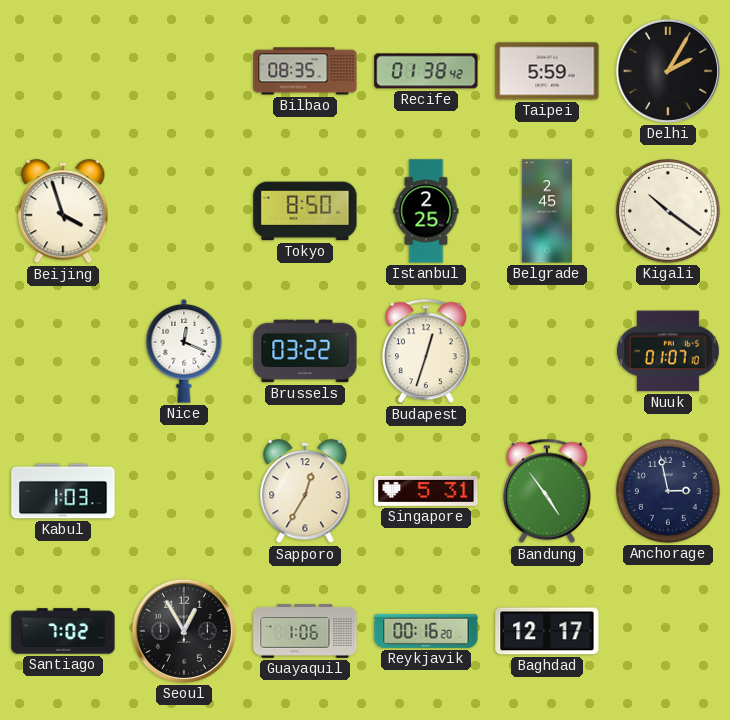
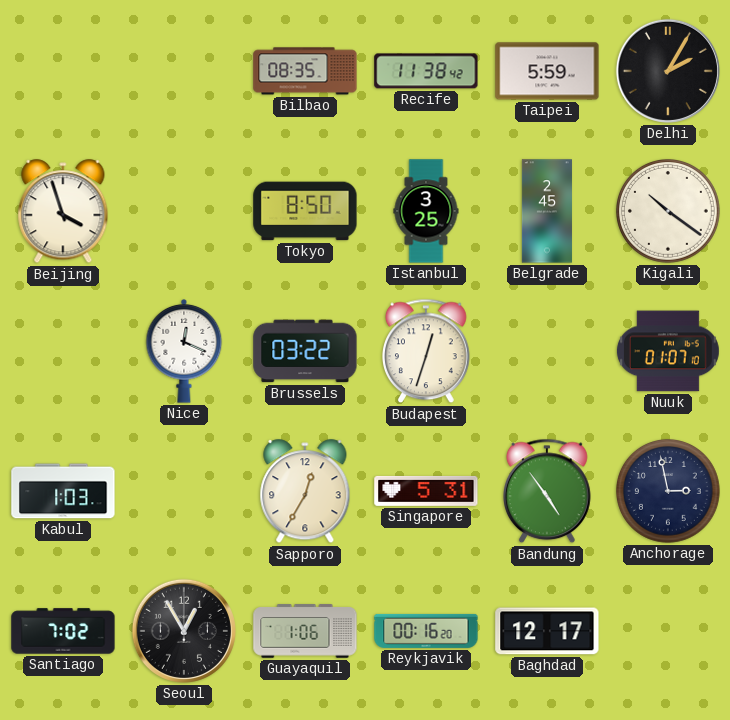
Recife: 01:38 -> 11:38
Istanbul: 2:25 -> 3:25
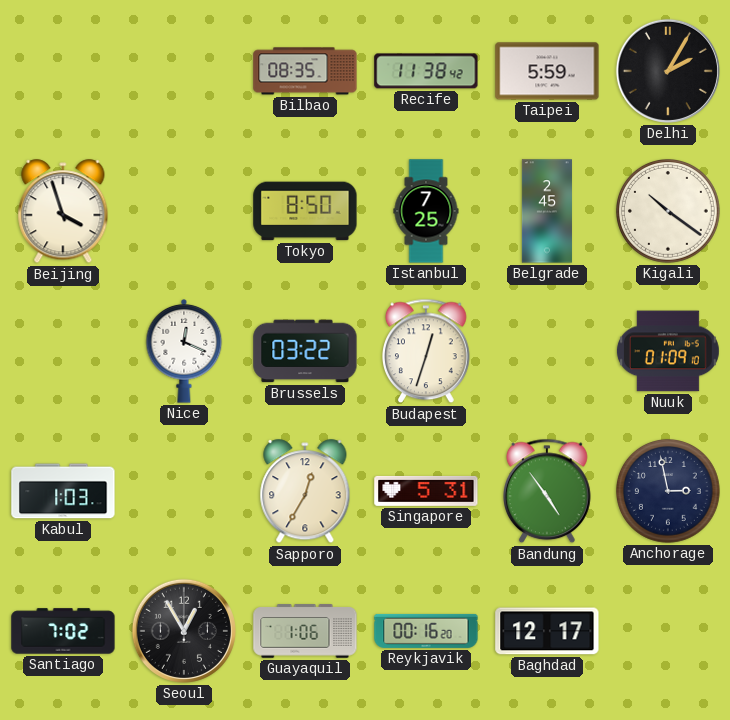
Istanbul: 3:25 -> 7:25
Nuuk: 01:07 -> 01:09
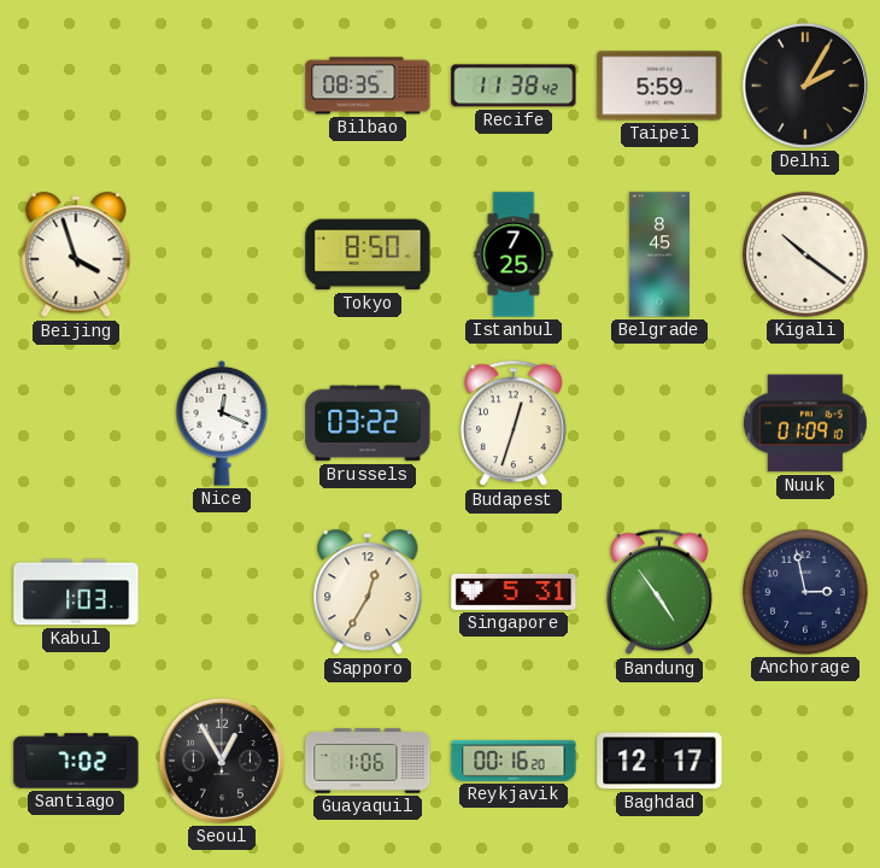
Belgrade: 2:45 -> 8:45
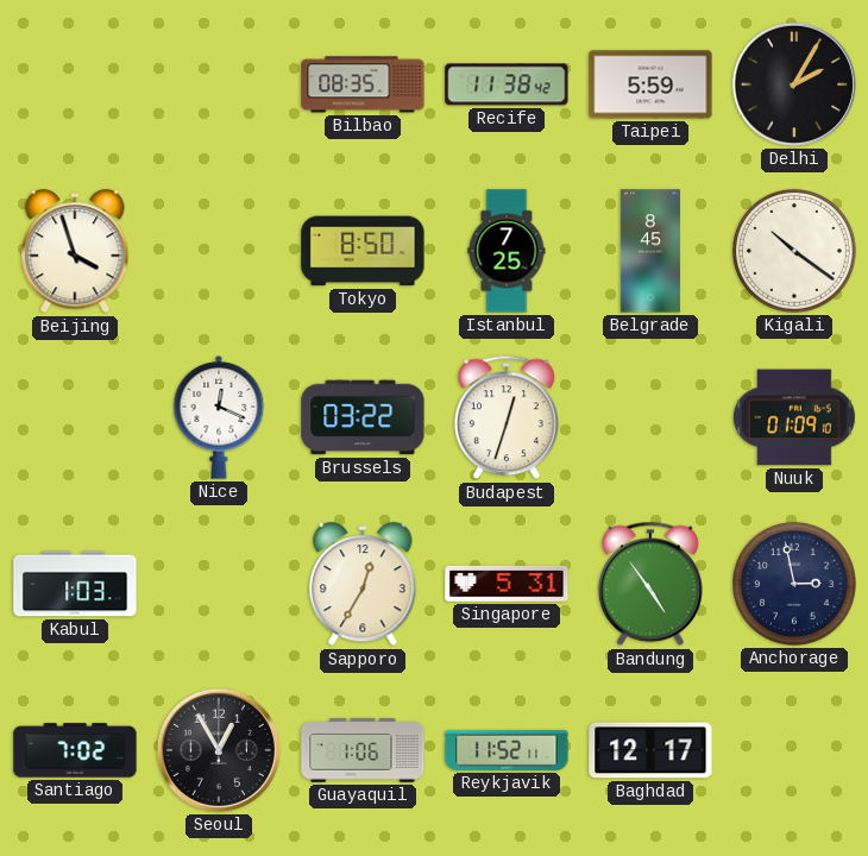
Reykjavik: 00:16 -> 11:52
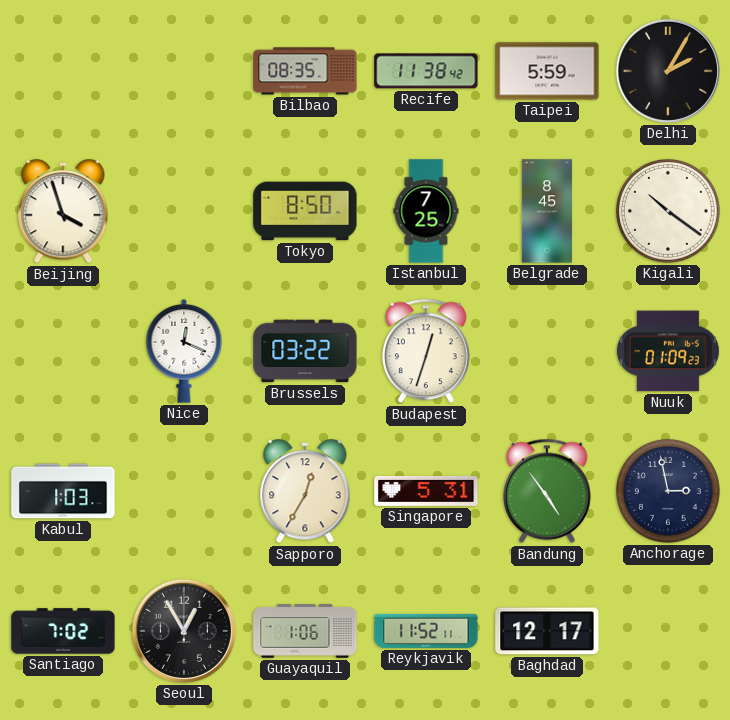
Nuuk: 01:09:10 -> 01:09:23
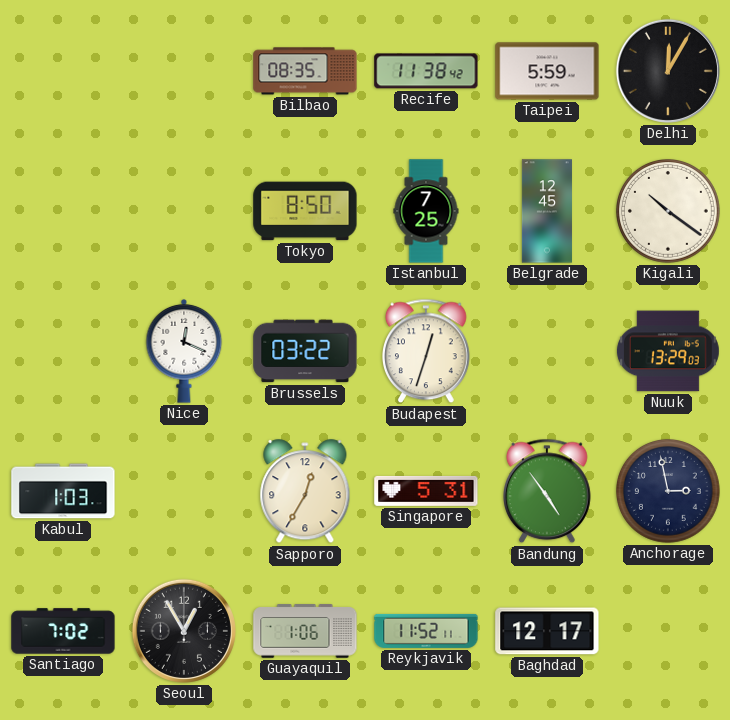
Delhi: 2:05 -> 12:05
Beijing: 3:57 -> none
Belgrade: 8:45 -> 12:45
Nuuk: 01:09 -> 13:29
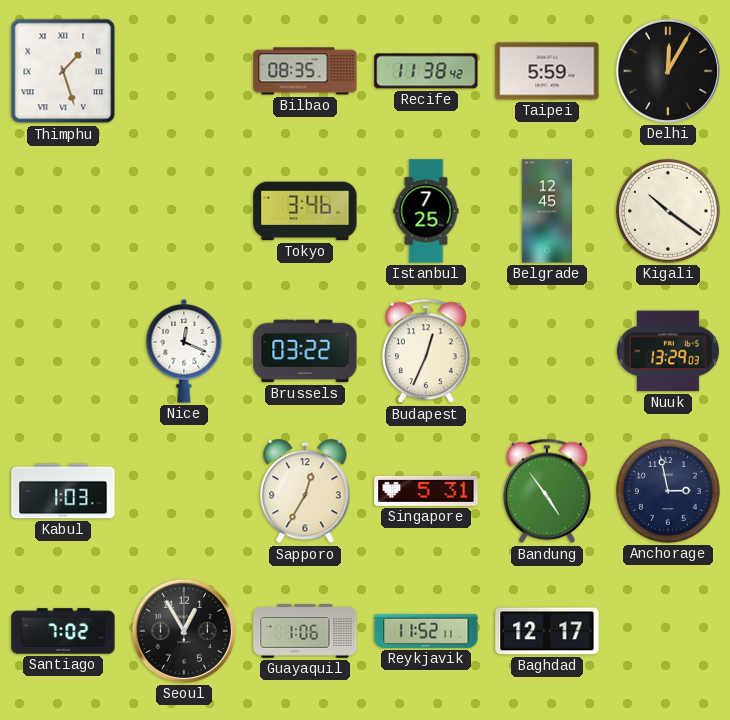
Thimphu: none -> 1:27
Tokyo: 8:50 -> 3:46
Budapest: 12:33 -> 12:34
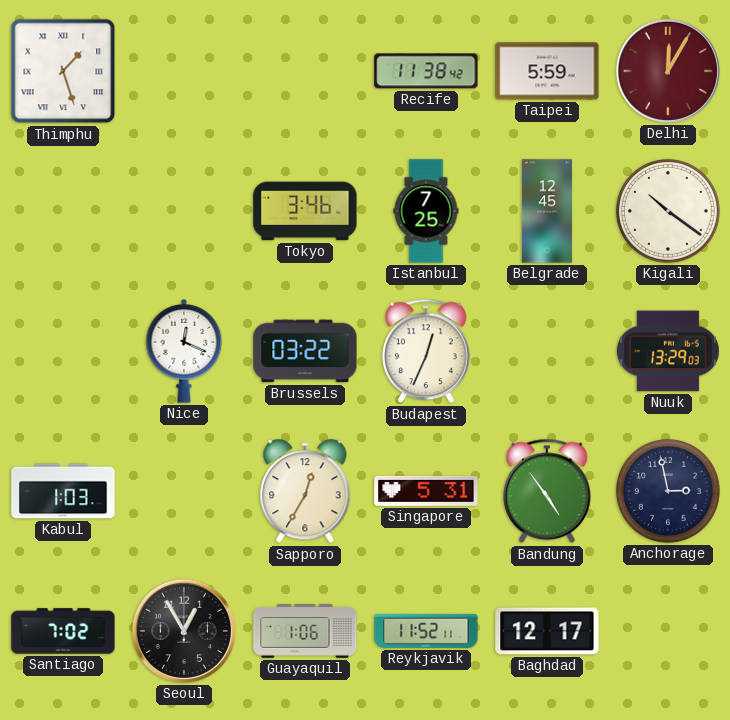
Bilbao: 08:35 -> none
Delhi dial: black -> burgundy
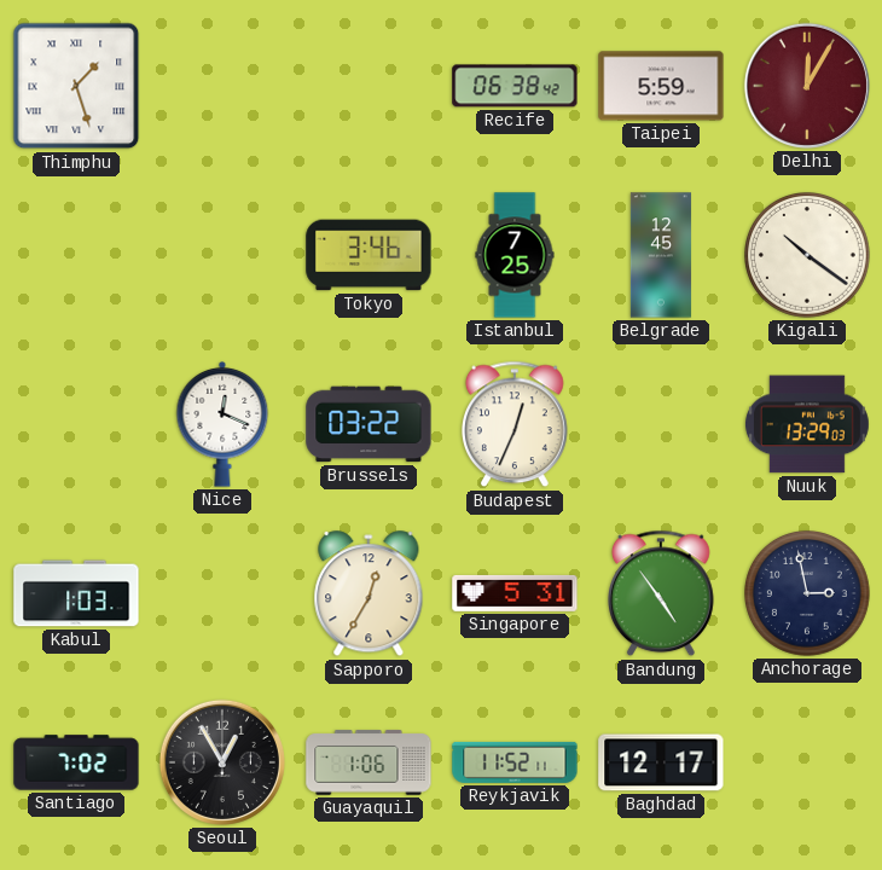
Recife: 11:38 -> 06:38
